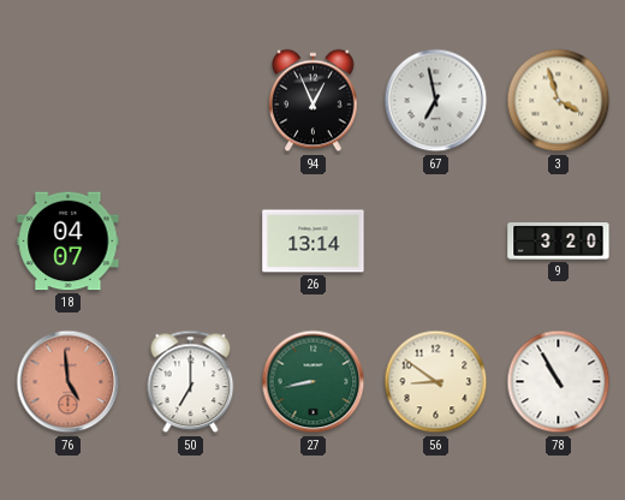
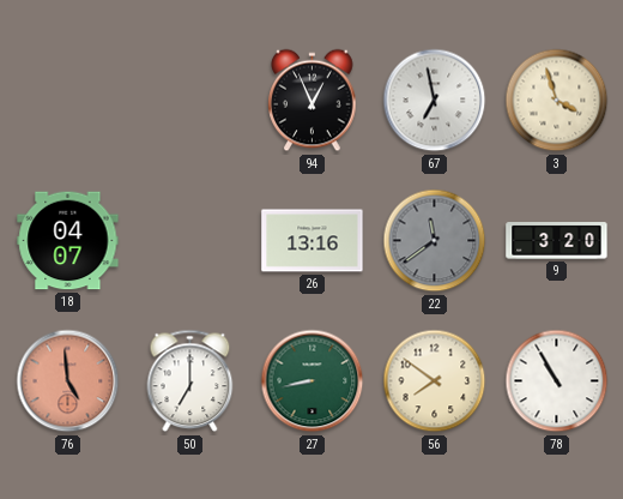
26: 13:14 -> 13:16
22: none -> 11:39
56: 8:51 -> 7:51
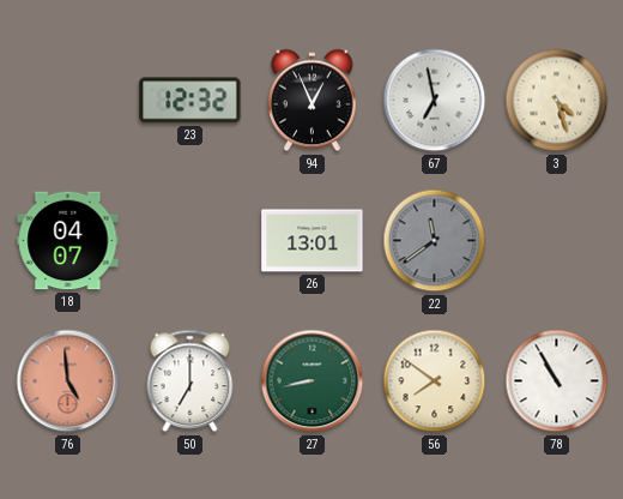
23: none -> 12:32
3: 3:57 -> 4:27
26: 13:16 -> 13:01
9: 3:20 -> none
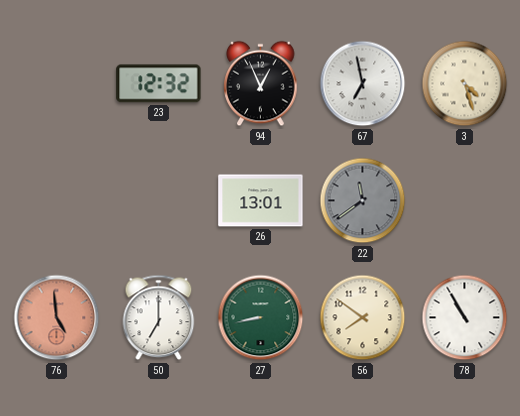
18: 04:07 -> none
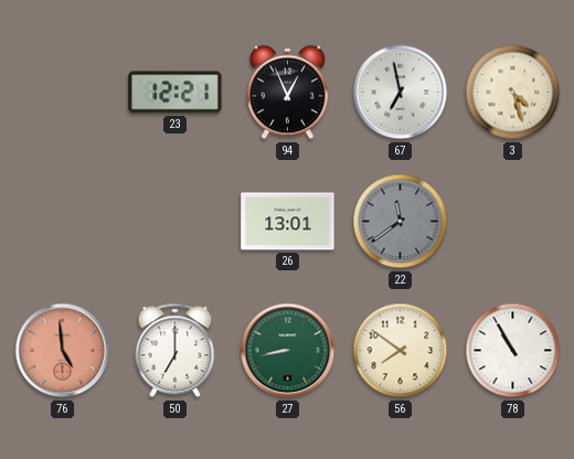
23: 12:32 -> 12:21
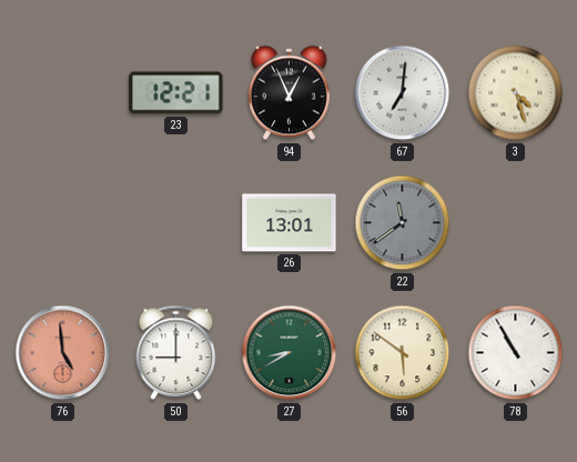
67: 6:58 -> 7:01
50: 7:00 -> 9:00
27: 8:43 -> 8:40
56: 7:51 -> 5:51
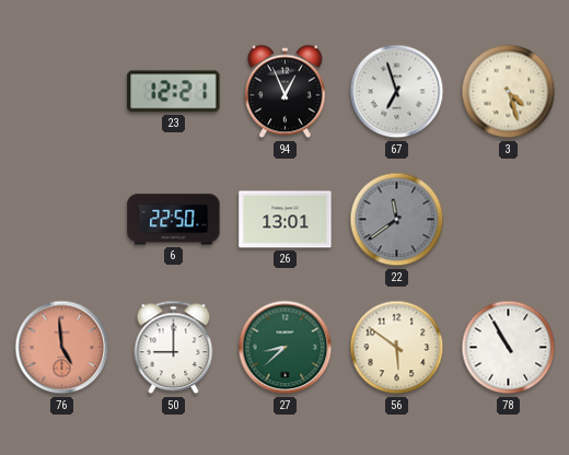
67: 7:01 -> 6:57
6: none -> 22:50
27: 8:40 -> 8:38
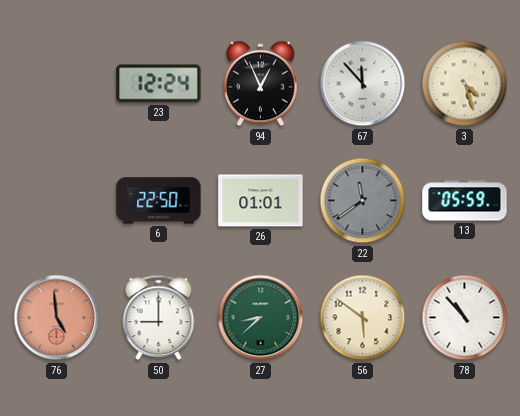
23: 12:21 -> 12:24
67: 6:57 -> 11:53
26: 13:01 -> 01:01
13: none -> 05:59
78: 10:55 -> 10:53
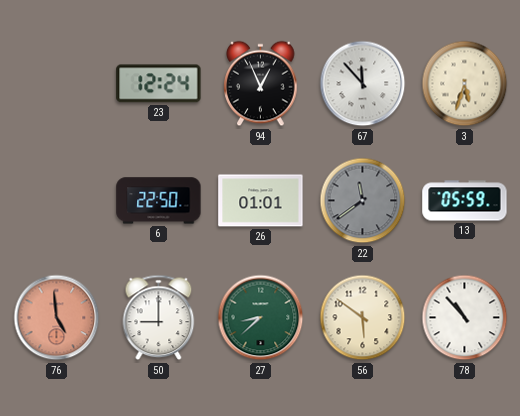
3: 4:27 -> 5:33
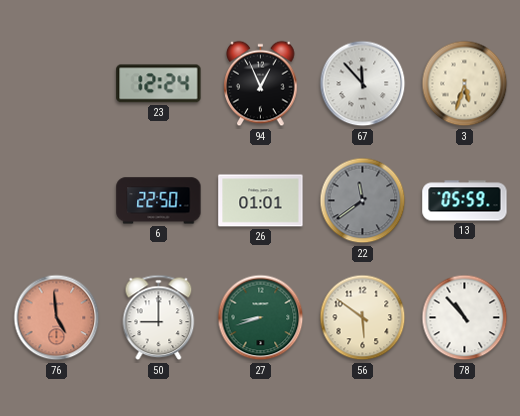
27: 8:38 -> 8:42
